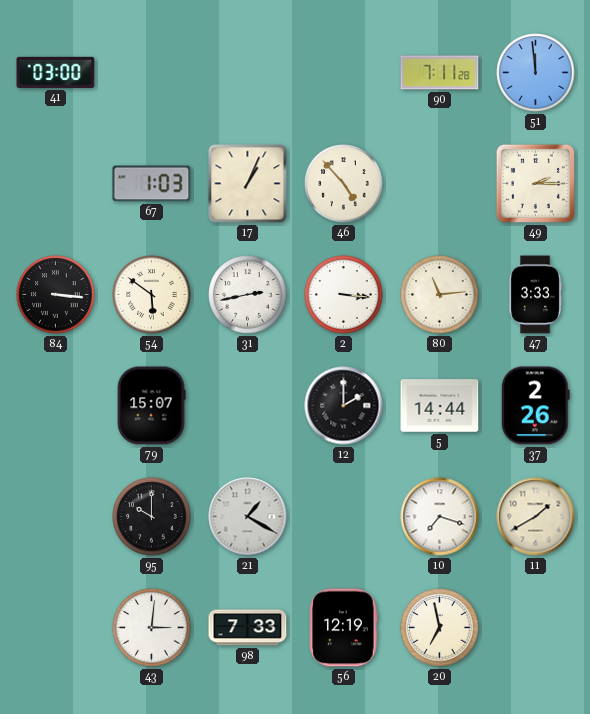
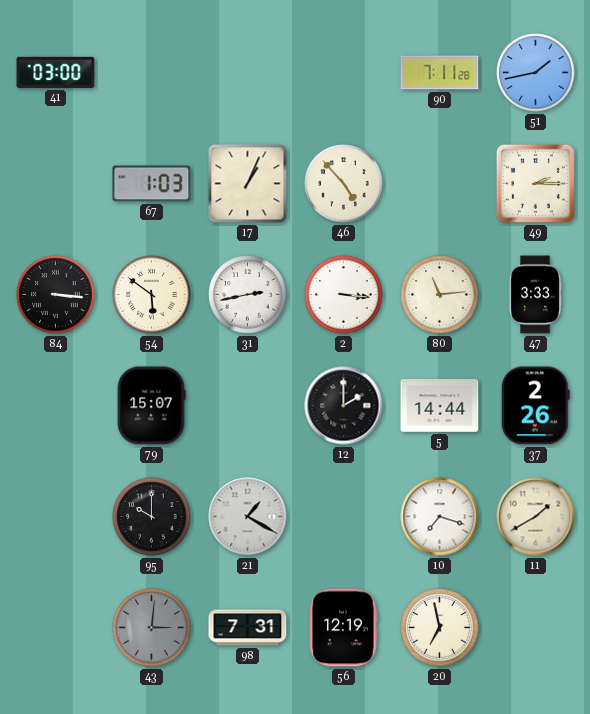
51: 11:59 -> 1:43
43 dial: white -> grey
98: 7:33 -> 7:31
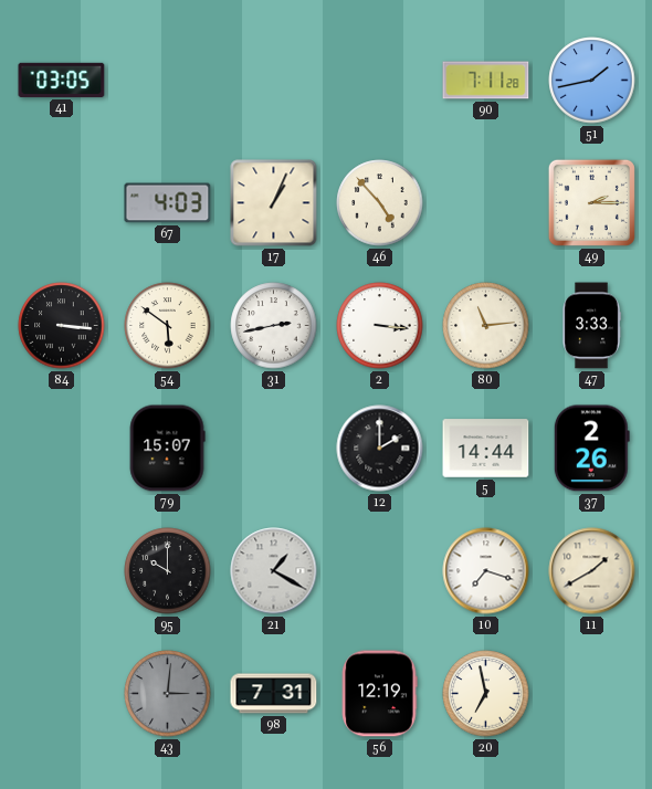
41: 03:00 -> 03:05
67: 1:03 -> 4:03
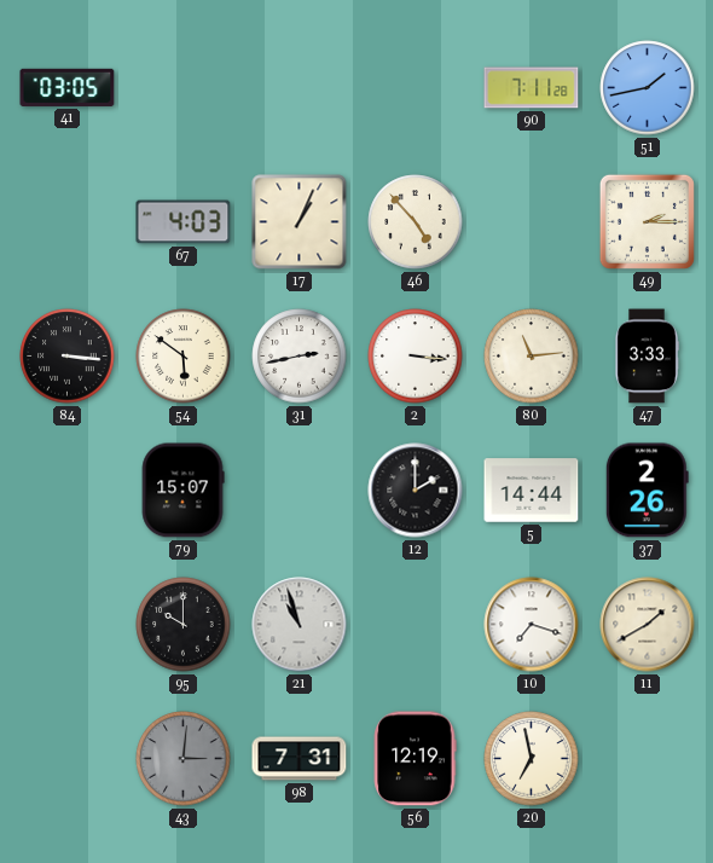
21: 1:20 -> 10:57
